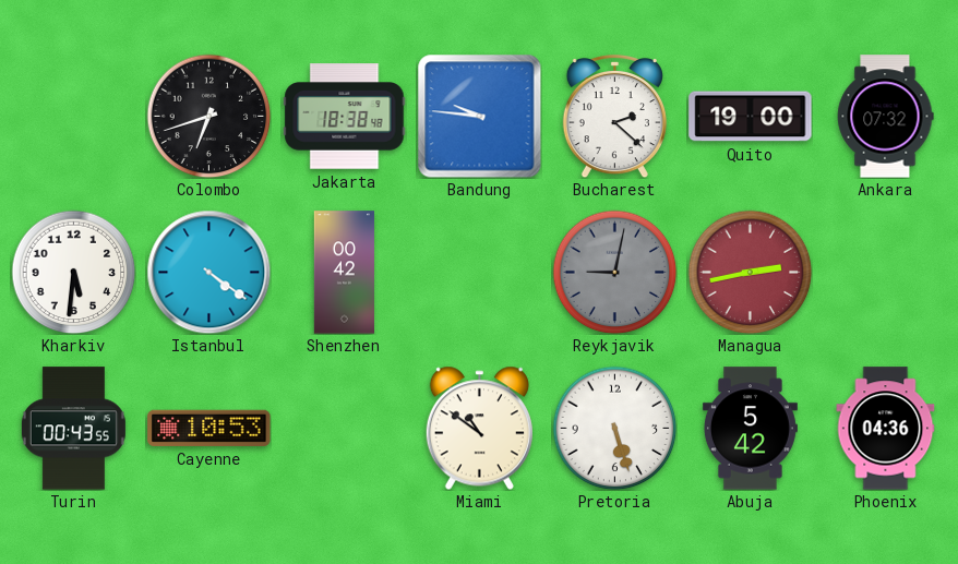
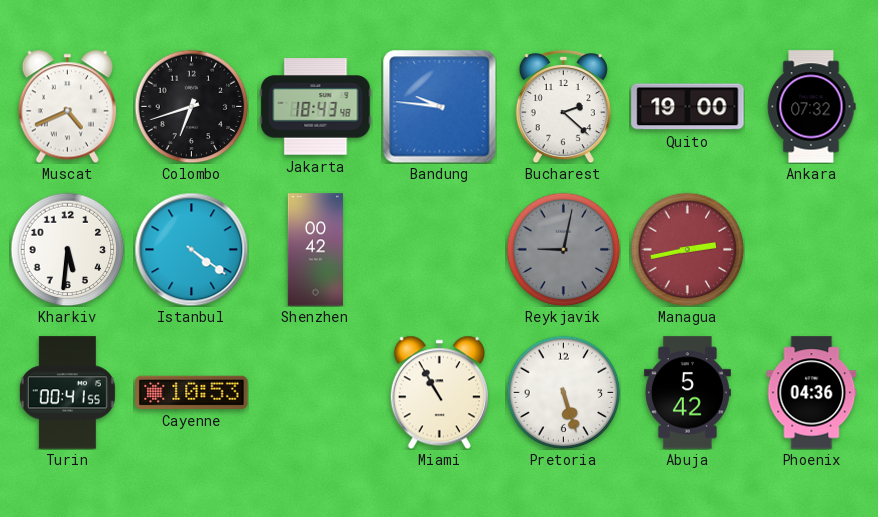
Muscat: none -> 4:41
Jakarta: 18:38 -> 18:43
Turin: 00:43 -> 00:41
Miami: 10:51 -> 10:55
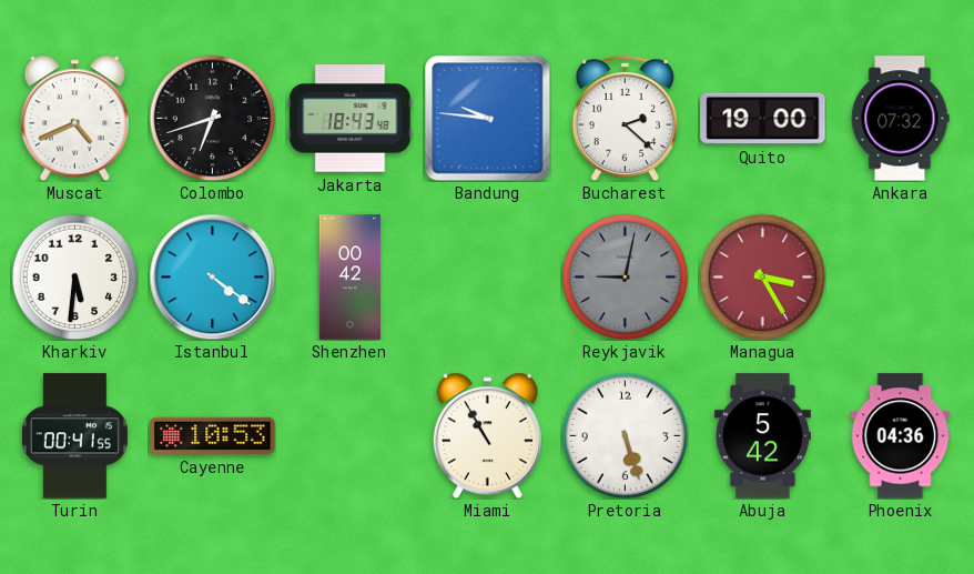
Managua: 2:43 -> 3:25
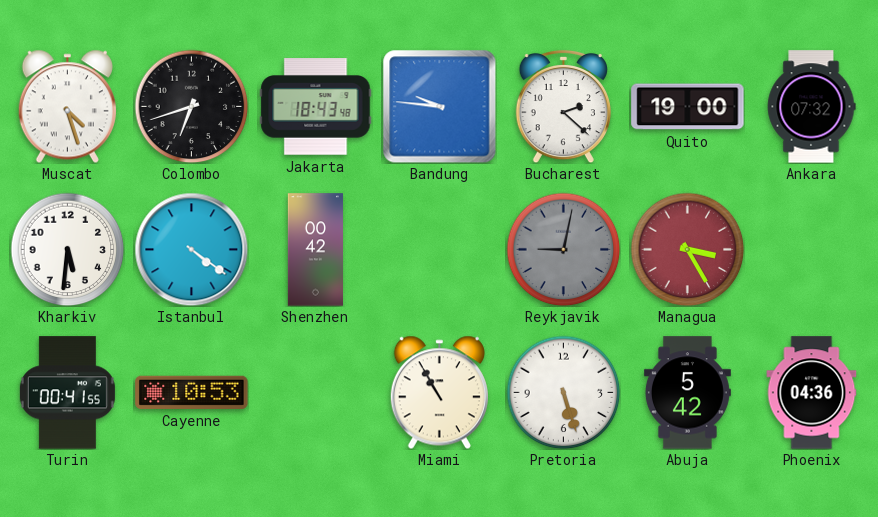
Muscat: 4:41 -> 4:27
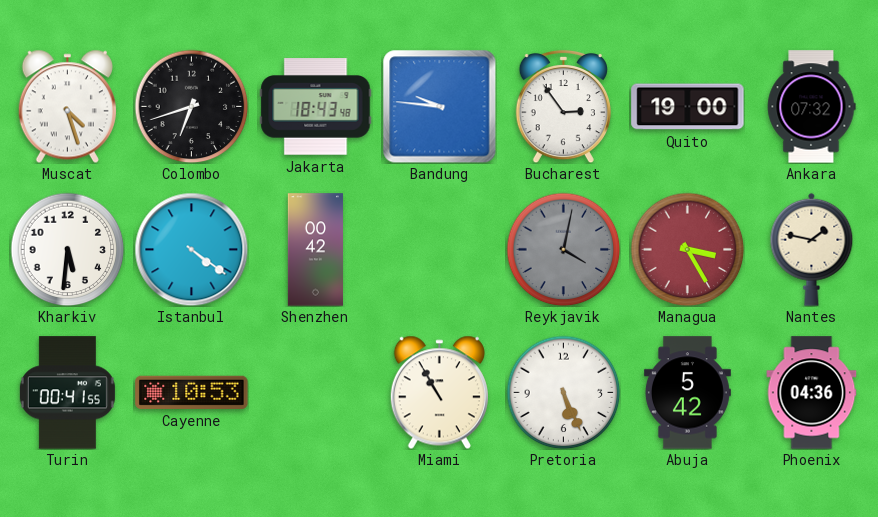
Bucharest: 2:22 -> 2:54
Reykjavik: 9:02 -> 4:02
Nantes: none -> 1:47
Pretoria: 5:27 -> 5:26
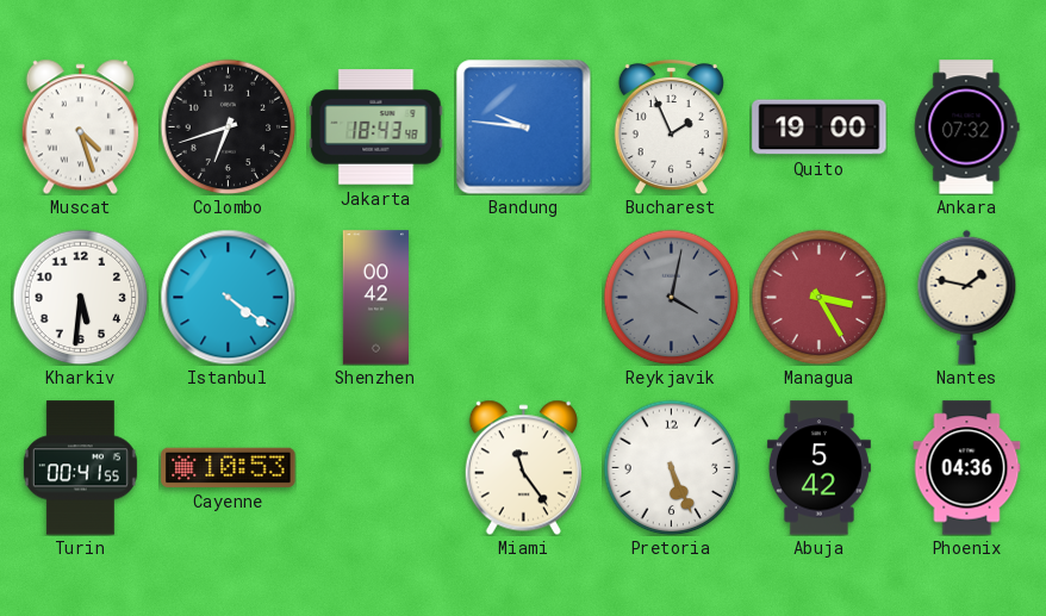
Bucharest: 2:54 -> 1:56
Miami: 10:55 -> 11:24
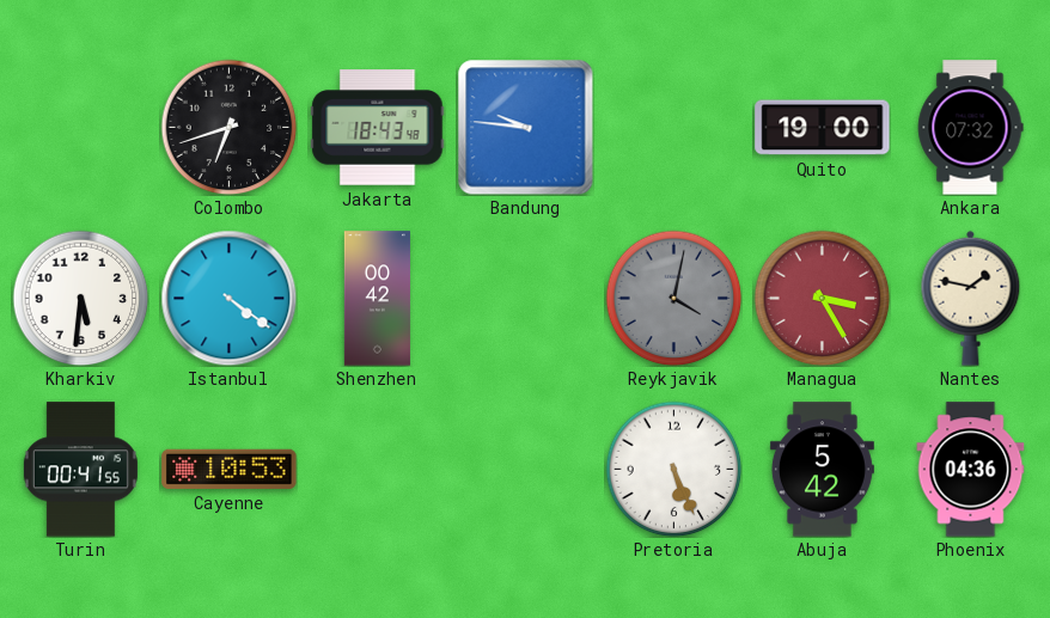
Muscat: 4:27 -> none
Bucharest: 1:56 -> none
Miami: 11:24 -> none
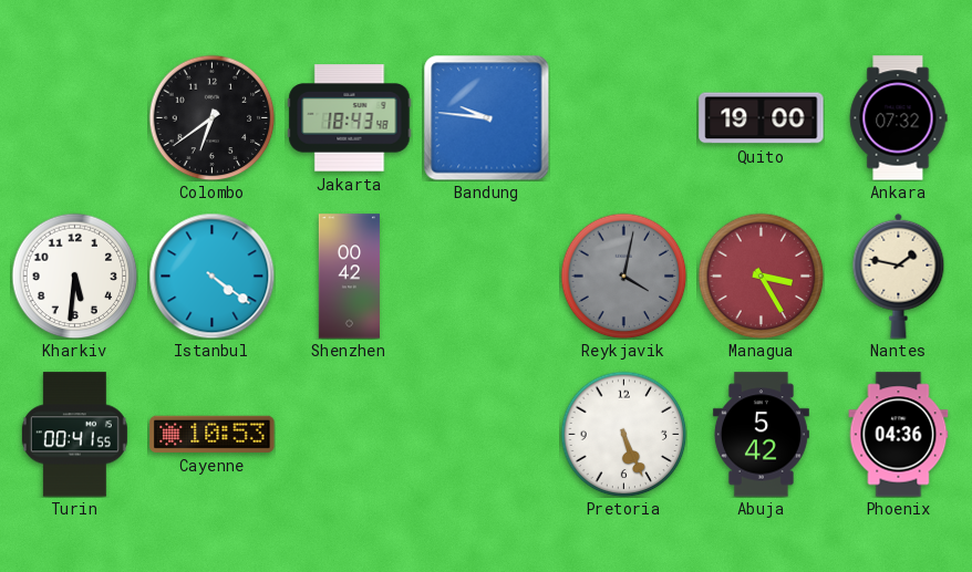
Colombo: 6:42 -> 6:39
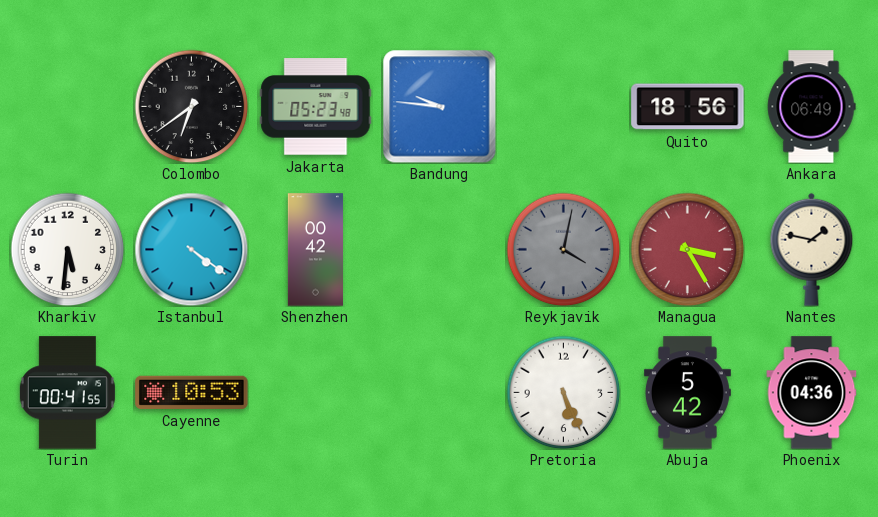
Jakarta: 18:43 -> 05:23
Quito: 19:00 -> 18:56
Ankara: 07:32 -> 06:49
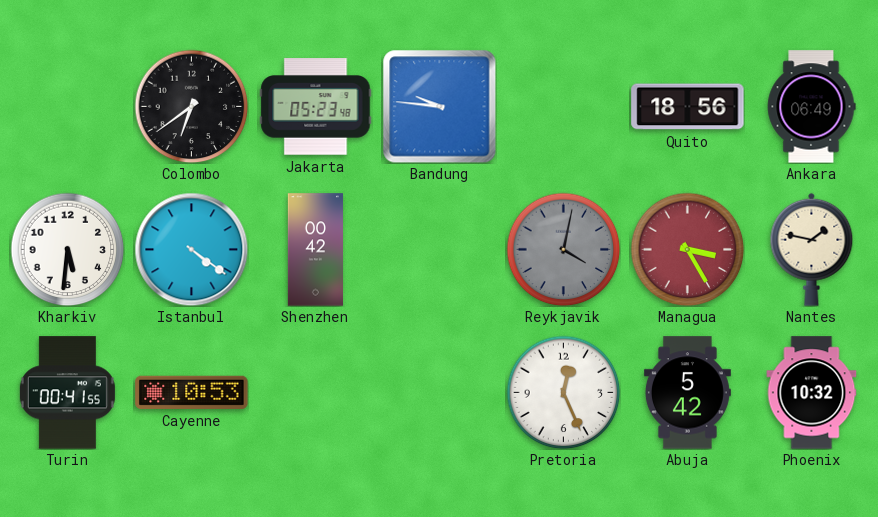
Pretoria: 5:26 -> 12:26
Phoenix: 04:36 -> 10:32
